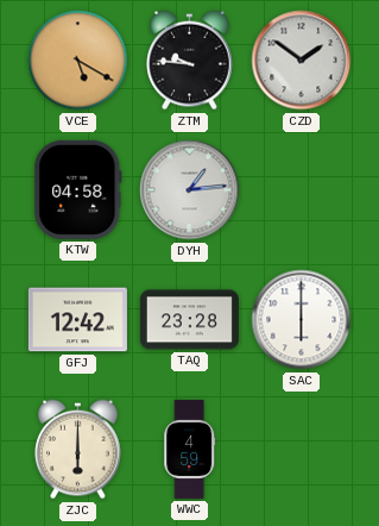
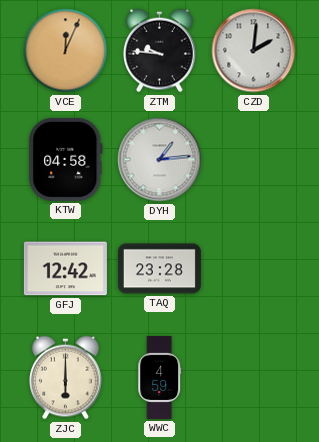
VCE: 5:20 -> 12:04
CZD: 1:51 -> 2:01
SAC: 6:00 -> none
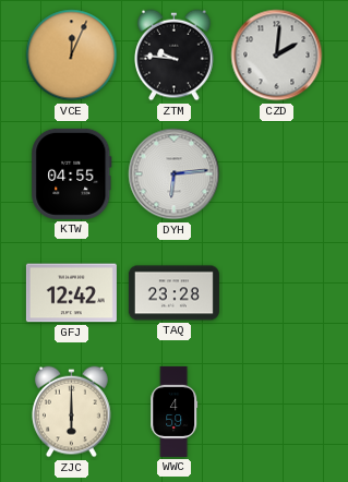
KTW: 04:58 -> 04:55
DYH: 1:14 -> 6:14
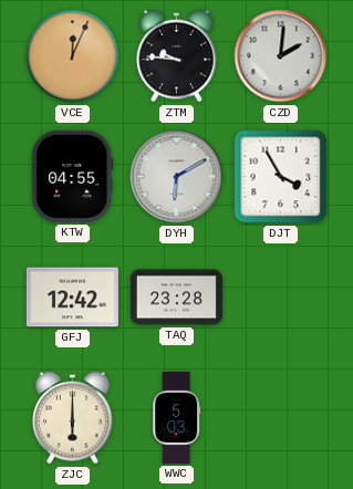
DYH: 6:14 -> 6:10
DJT: none -> 3:55
WWC: 4:59 -> 5:03
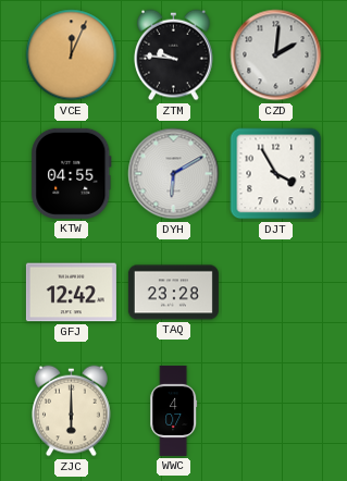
WWC: 5:03 -> 4:07
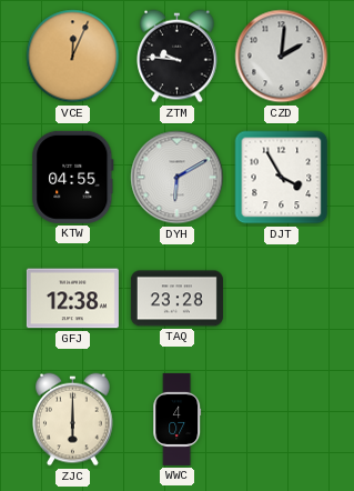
GFJ: 12:42 -> 12:38
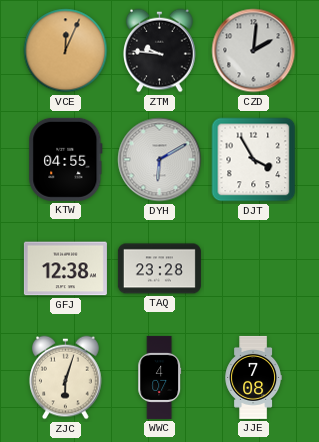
ZJC: 6:00 -> 6:03
JJE: none -> 7:08
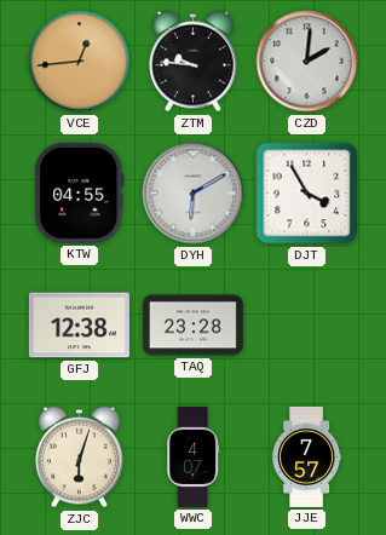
VCE: 12:04 -> 12:44
JJE: 7:08 -> 7:57
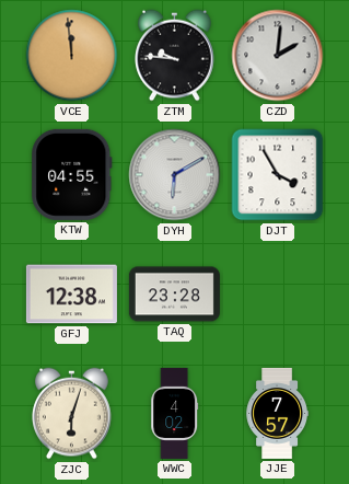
VCE: 12:44 -> 11:59
WWC: 4:07 -> 4:02
